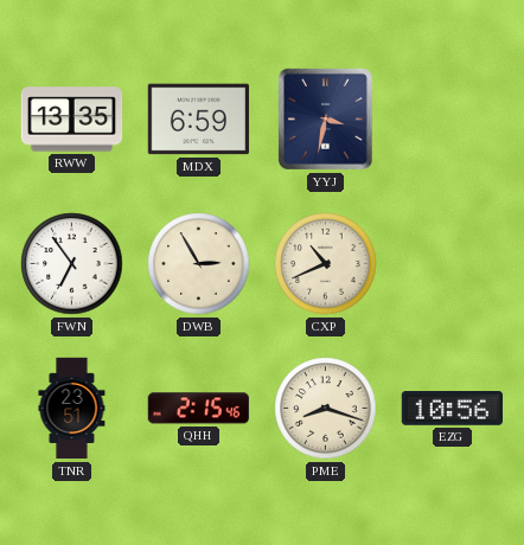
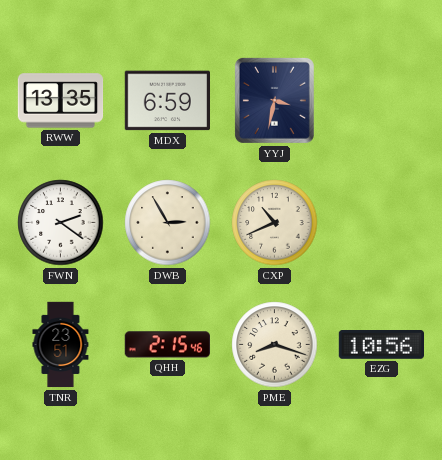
FWN: 6:54 -> 2:21
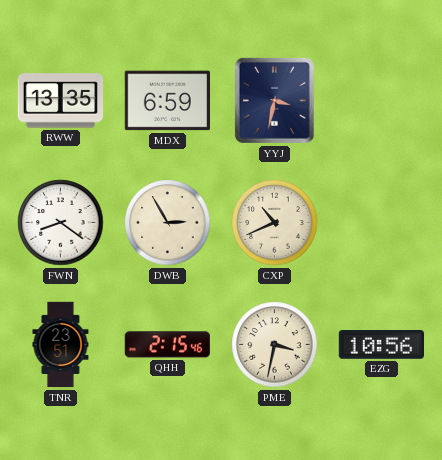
FWN: 2:21 -> 8:21
PME: 8:18 -> 3:32
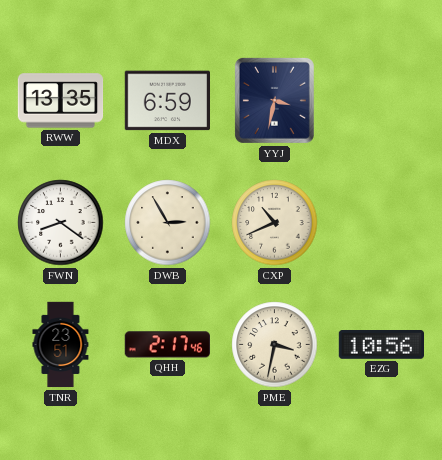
QHH: 2:15 -> 2:17
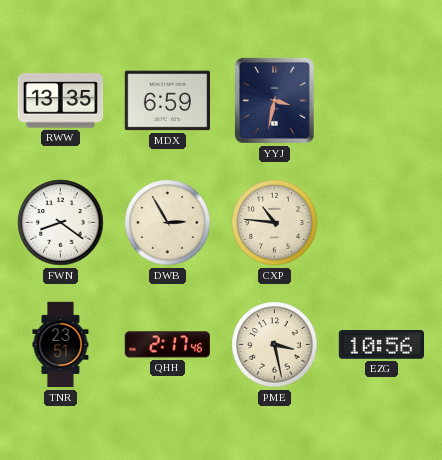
CXP: 10:41 -> 10:46
PME: 3:32 -> 3:28
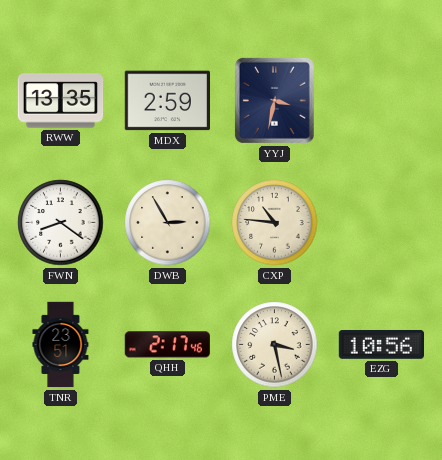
MDX: 6:59 -> 2:59
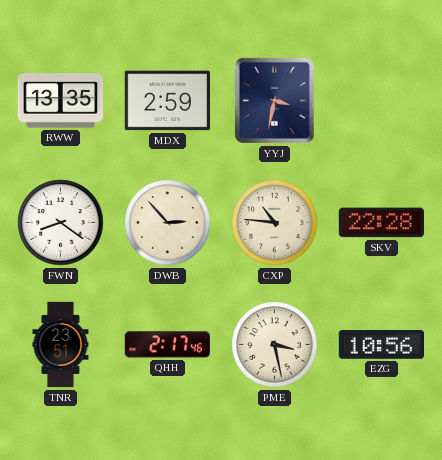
DWB: 2:55 -> 2:53
SKV: none -> 22:28
